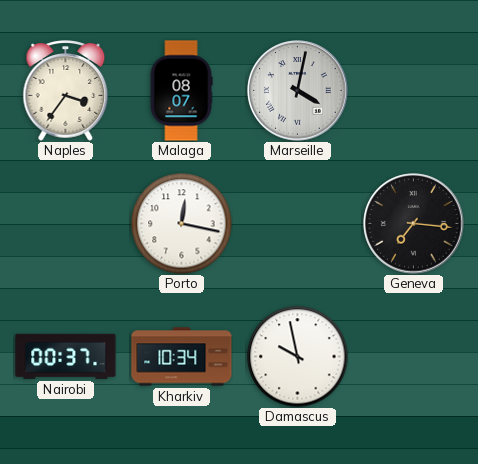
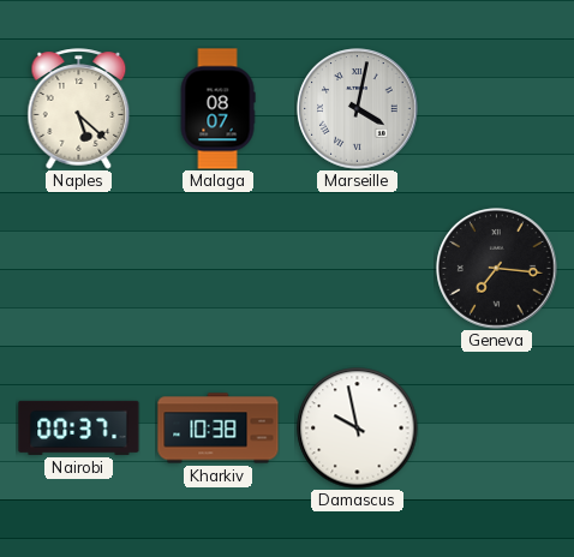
Naples: 3:36 -> 5:22
Porto: 12:17 -> none
Kharkiv: 10:34 -> 10:38
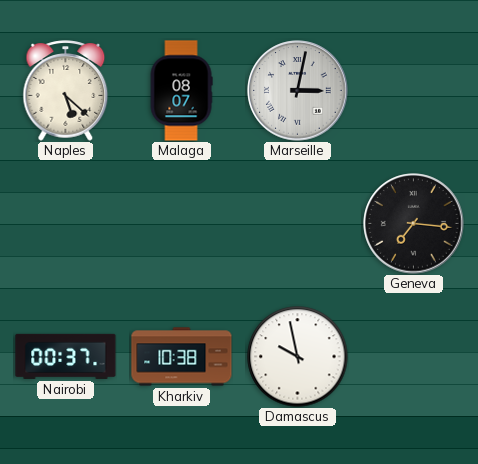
Marseille: 4:02 -> 3:02
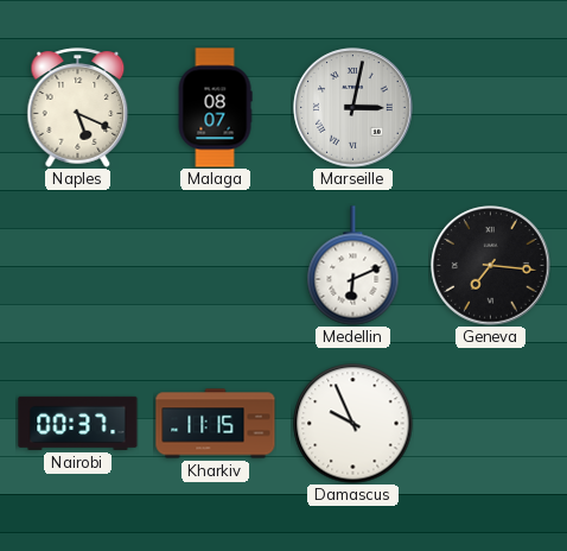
Naples: 5:22 -> 5:19
Medellin: none -> 6:11
Kharkiv: 10:38 -> 11:15
Damascus: 9:58 -> 9:56
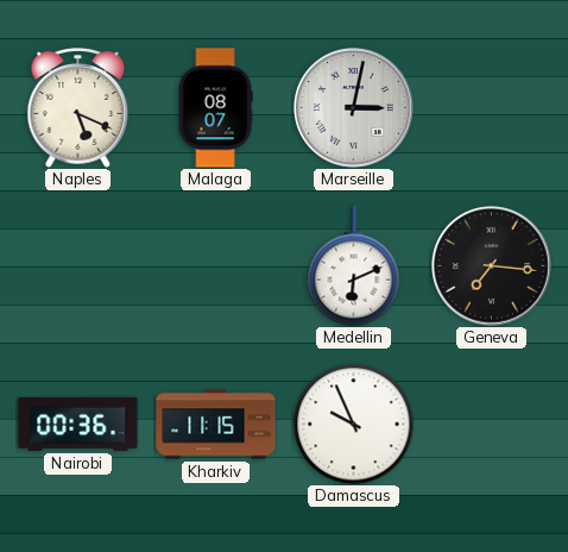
Nairobi: 00:37 -> 00:36
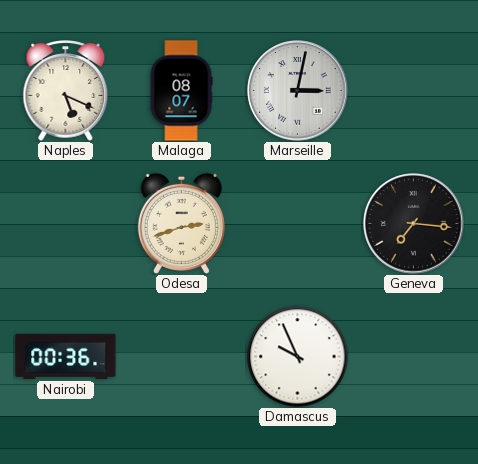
Odesa: none -> 2:42
Medellin: 6:11 -> none
Kharkiv: 11:15 -> none
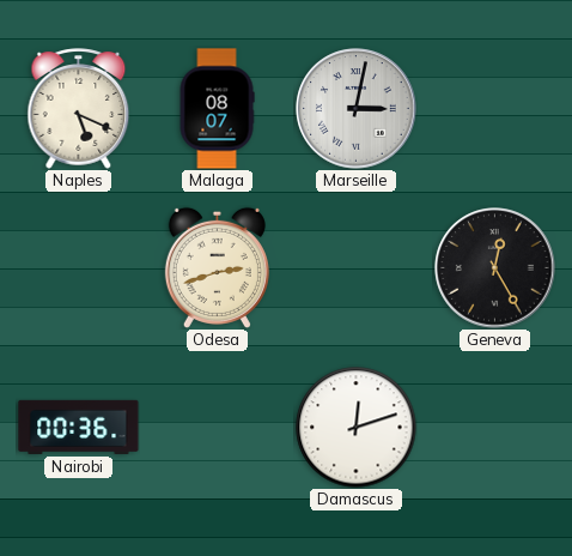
Geneva: 7:16 -> 12:25
Damascus: 9:56 -> 12:12
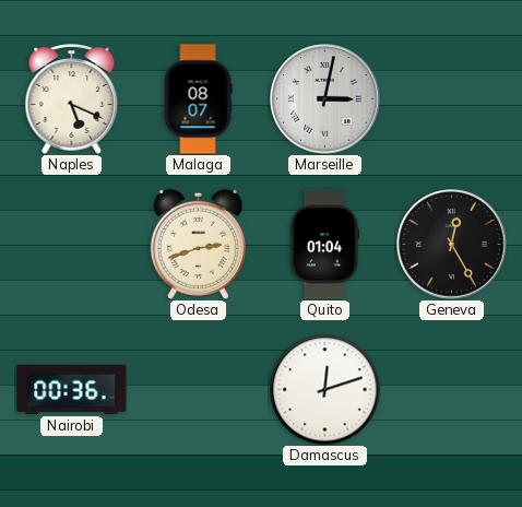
Quito: none -> 01:04
